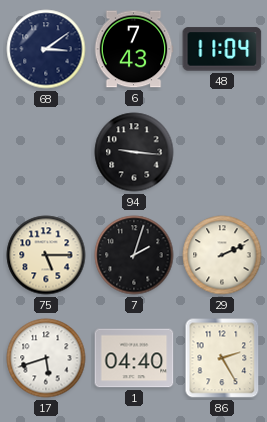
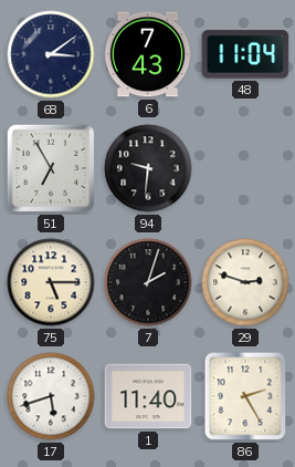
51: none -> 6:55
94: 9:16 -> 9:31
29: 2:11 -> 2:48
1: 04:40 -> 11:40
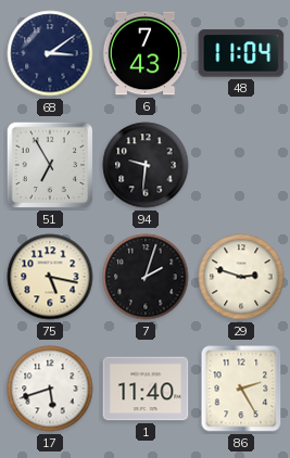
75: 5:15 -> 5:17
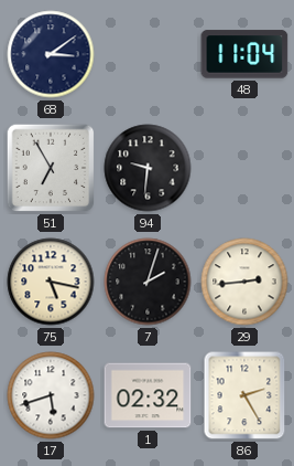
6: 7:43 -> none
29: 2:48 -> 2:44
1: 11:40 -> 02:32
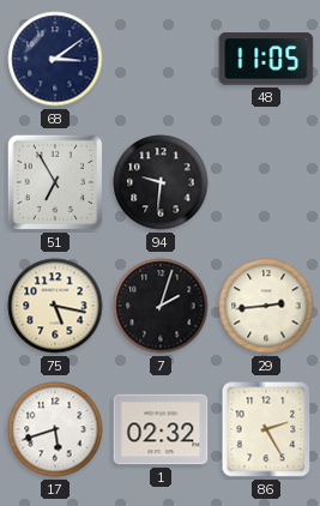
48: 11:04 -> 11:05
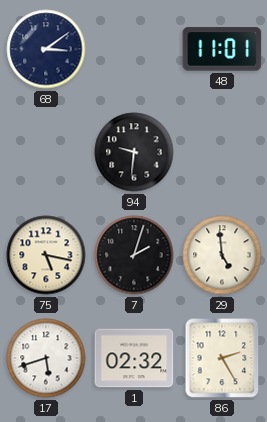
48: 11:05 -> 11:01
51: 6:55 -> none
29: 2:44 -> 4:59
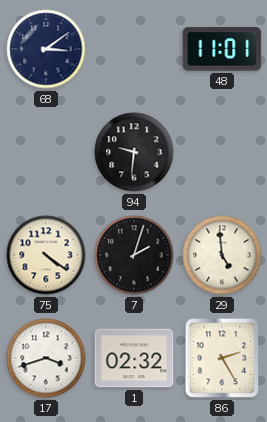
75: 5:17 -> 4:21
17: 5:42 -> 3:42
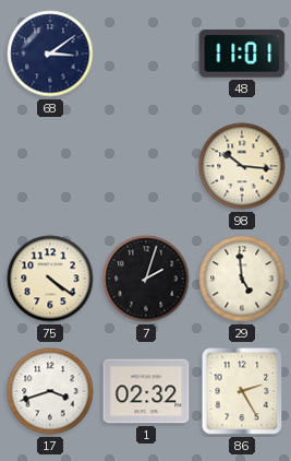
94: 9:31 -> none
98: none -> 10:16
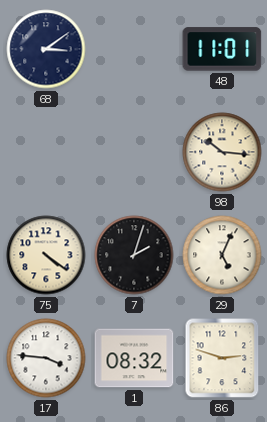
29: 4:59 -> 5:04
17: 3:42 -> 3:46
1: 02:32 -> 08:32
86: 2:25 -> 2:48
